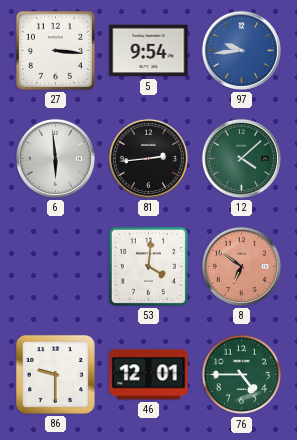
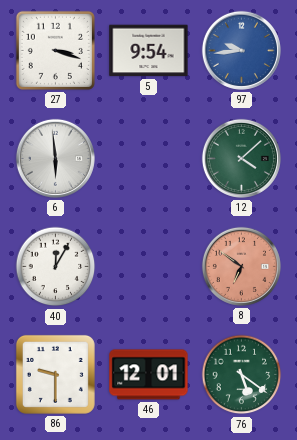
27: 3:16 -> 3:18
81: 2:44 -> none
40: none -> 12:05
53: 4:01 -> none
76: 4:45 -> 5:21
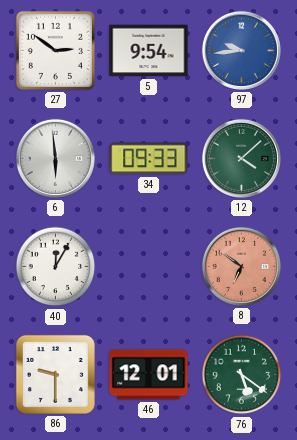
27: 3:18 -> 2:51
34: none -> 09:33
